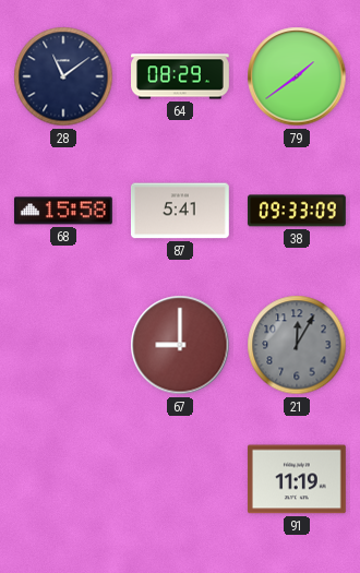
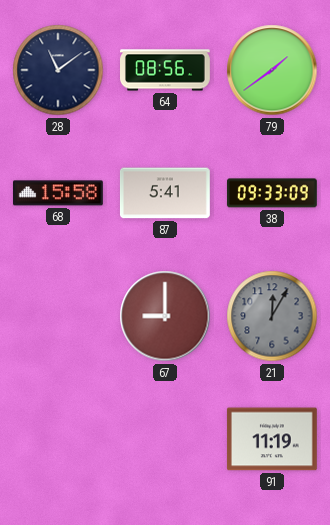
64: 08:29 -> 08:56
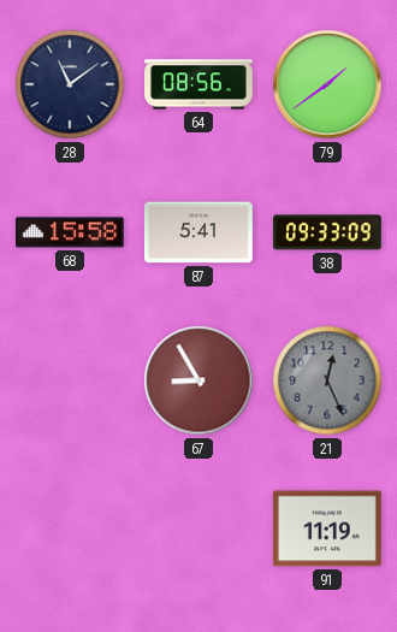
67: 9:00 -> 8:55
21: 12:05 -> 12:26
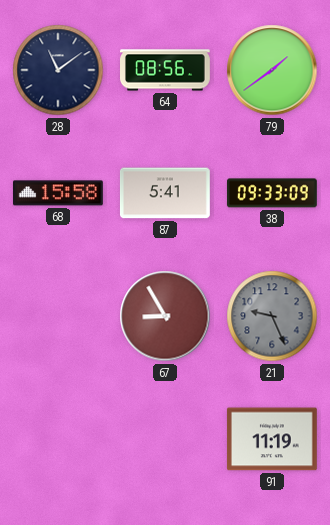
21: 12:26 -> 9:26
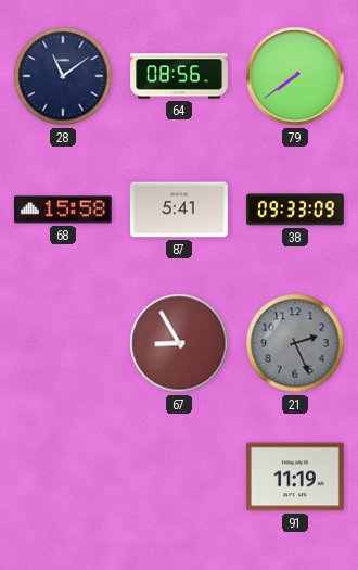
79: 1:39 -> 7:39
21: 9:26 -> 2:26
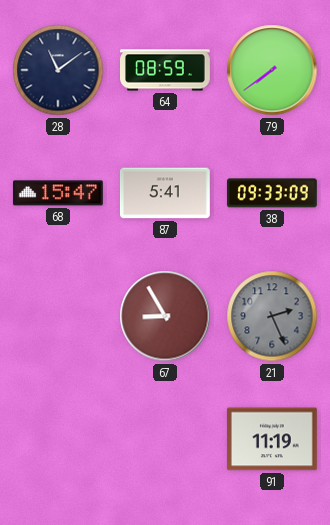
64: 08:56 -> 08:59
68: 15:58 -> 15:47
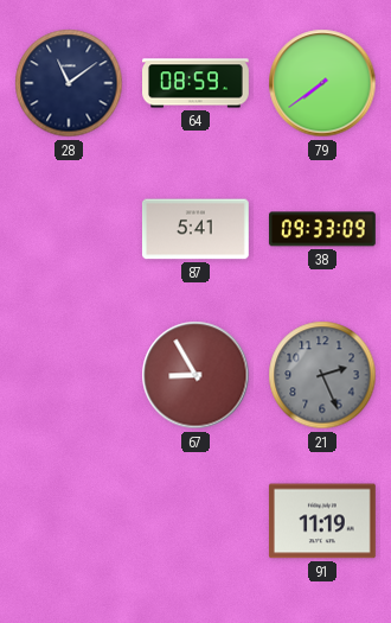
68: 15:47 -> none
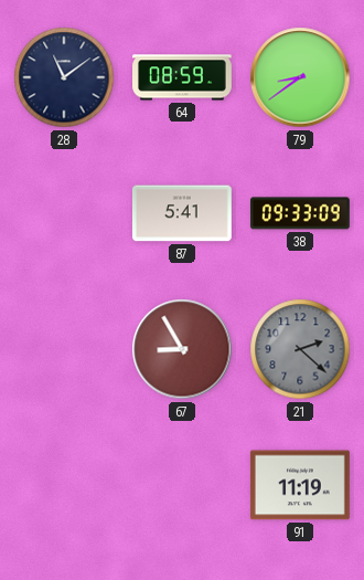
79: 7:39 -> 8:39
21: 2:26 -> 2:22
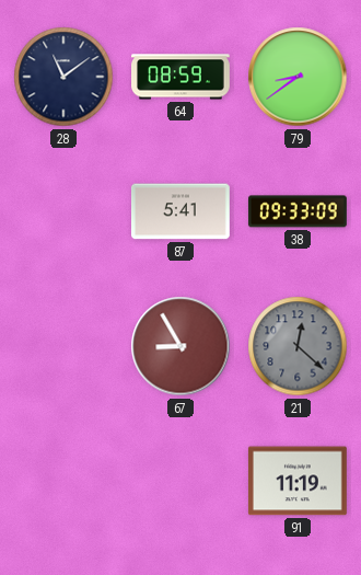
21: 2:22 -> 12:22
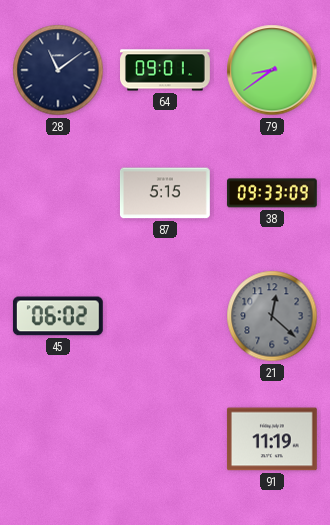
64: 08:59 -> 09:01
87: 5:41 -> 5:15
45: none -> 06:02
67: 8:55 -> none
